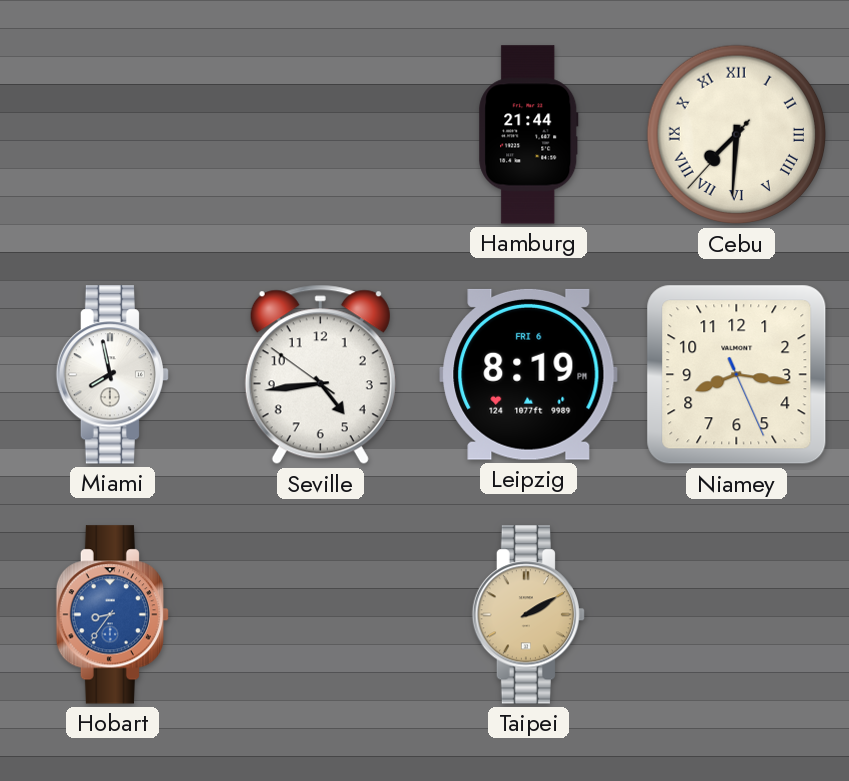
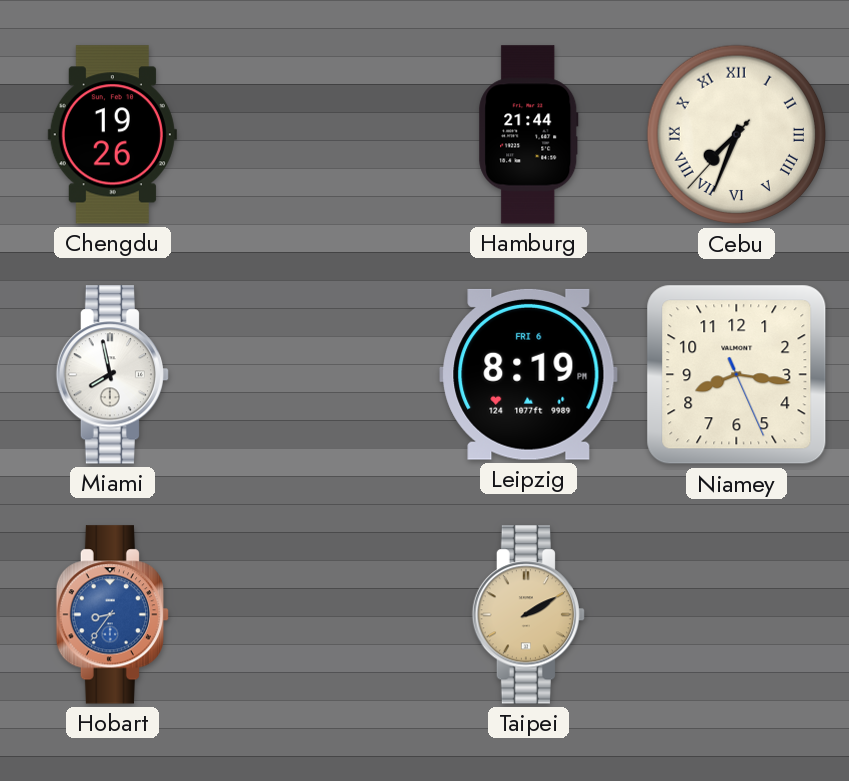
Chengdu: none -> 19:26
Cebu: 7:30 -> 7:33
Seville: 4:43 -> none
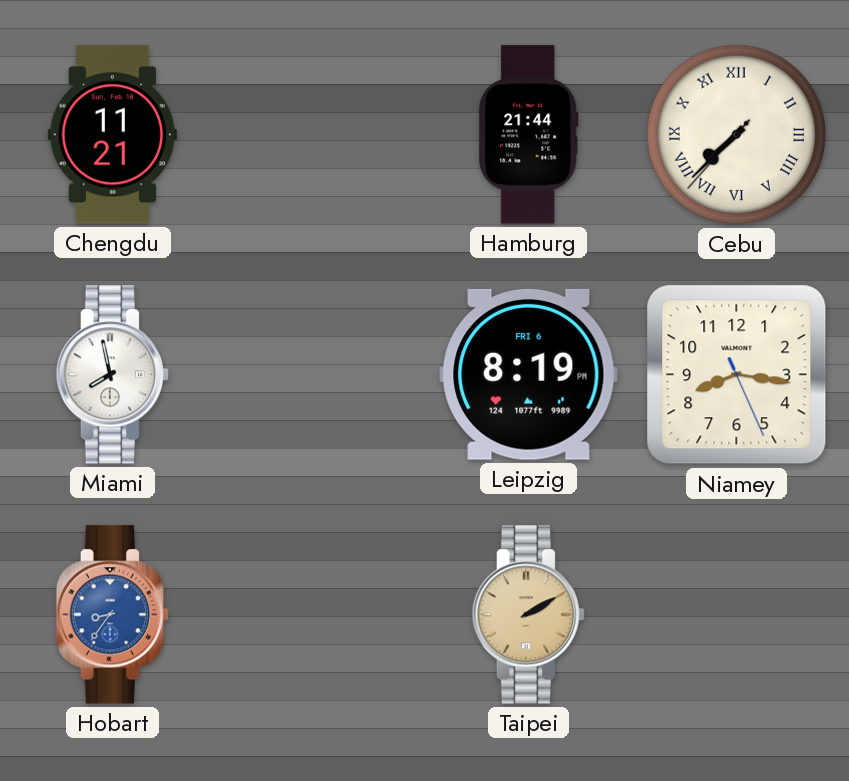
Chengdu: 19:26 -> 11:21
Cebu: 7:33 -> 7:37
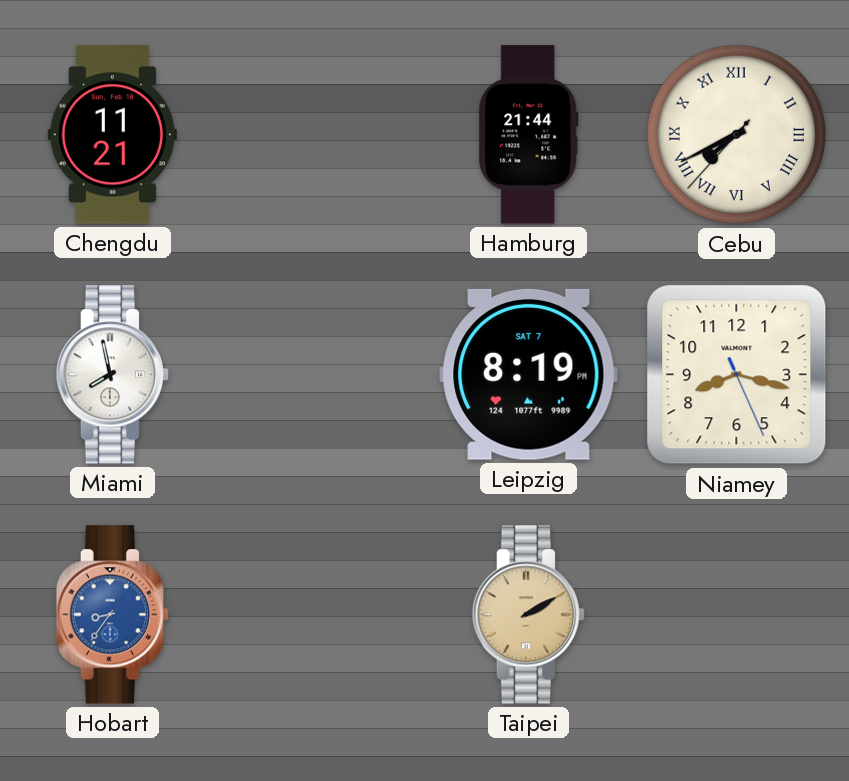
Cebu: 7:37 -> 7:40
Leipzig date: FRI 6 -> SAT 7
Niamey: 8:16 -> 8:17
